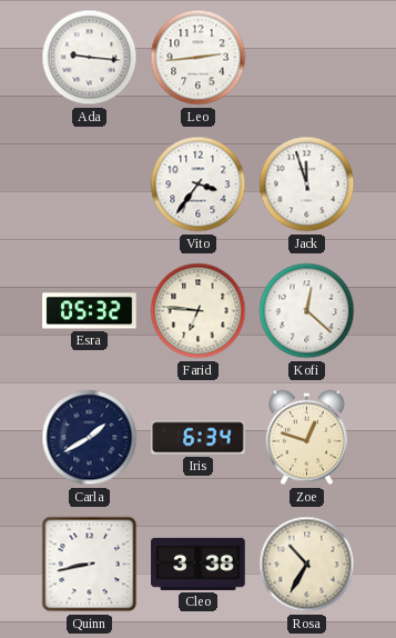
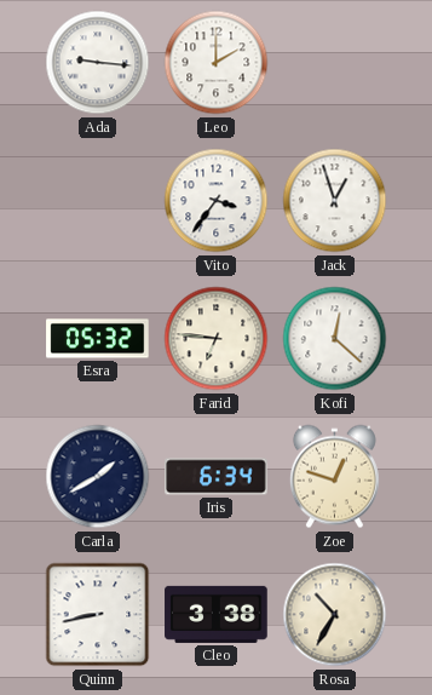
Leo: 2:44 -> 2:00
Jack: 11:57 -> 12:57
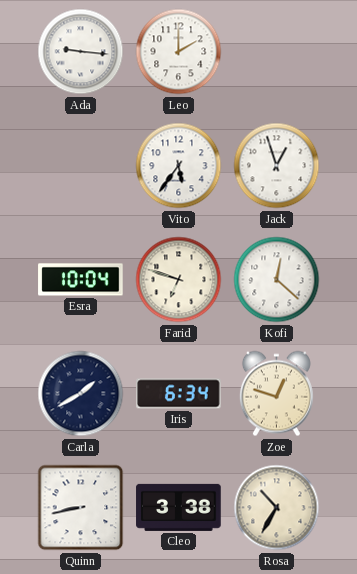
Vito: 3:36 -> 5:36
Esra: 05:32 -> 10:04
Farid: 6:46 -> 6:48
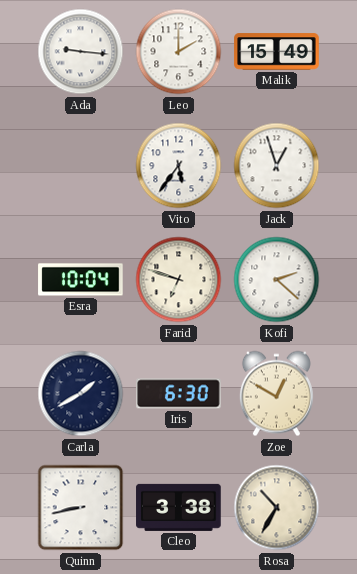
Malik: none -> 15:49
Kofi: 12:22 -> 2:22
Iris: 6:34 -> 6:30
Zoe: 12:48 -> 12:50
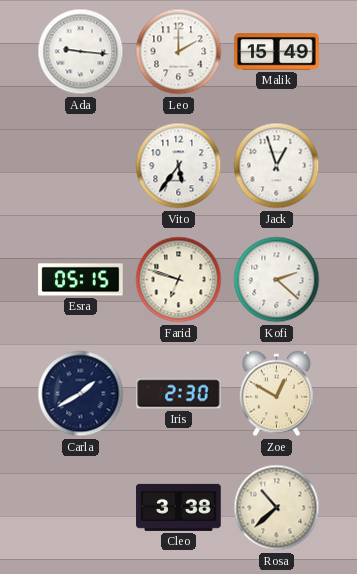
Esra: 10:04 -> 05:15
Iris: 6:30 -> 2:30
Quinn: 8:43 -> none
Rosa: 10:35 -> 10:38
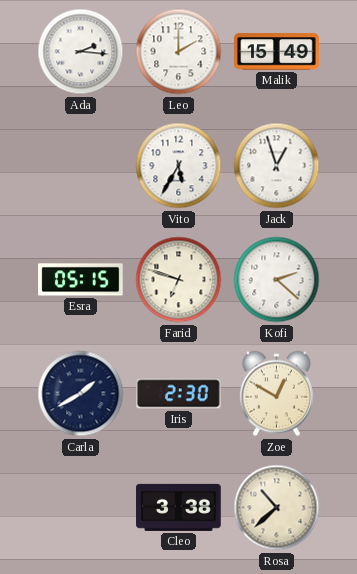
Ada: 9:16 -> 2:16
Vito: 5:36 -> 5:35
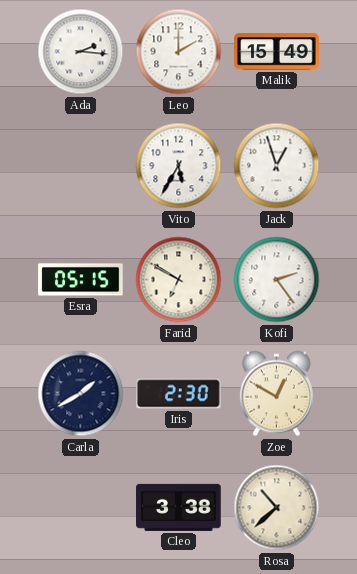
Farid: 6:48 -> 6:50
Kofi: 2:22 -> 2:24
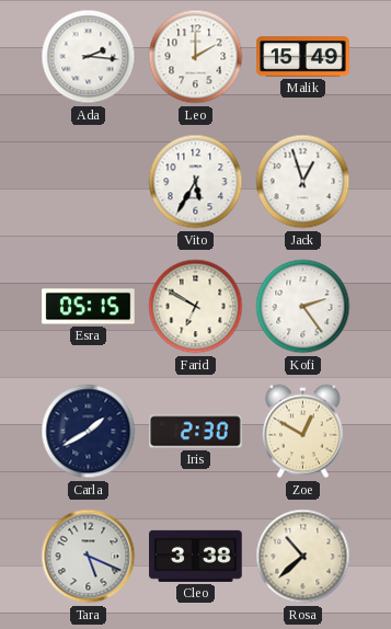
Tara: none -> 5:19
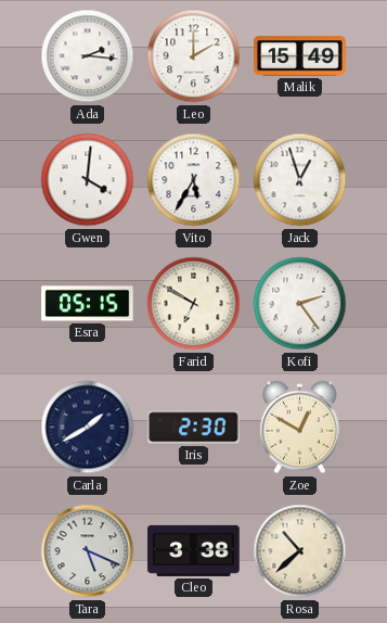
Gwen: none -> 4:01
